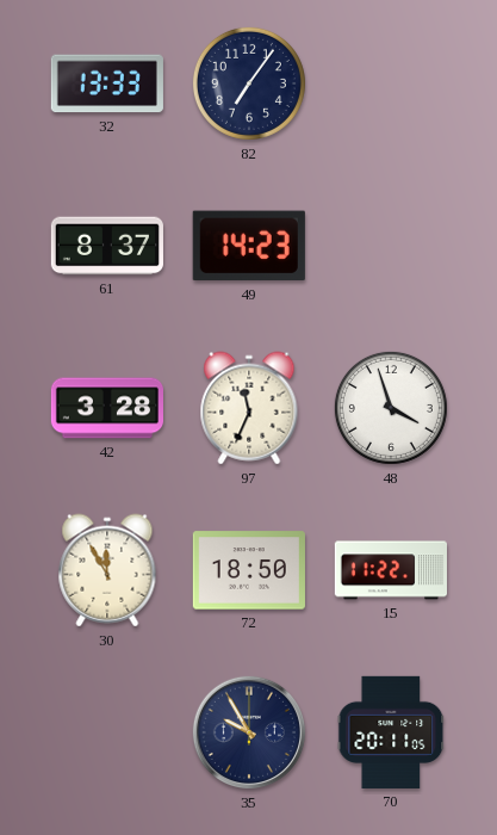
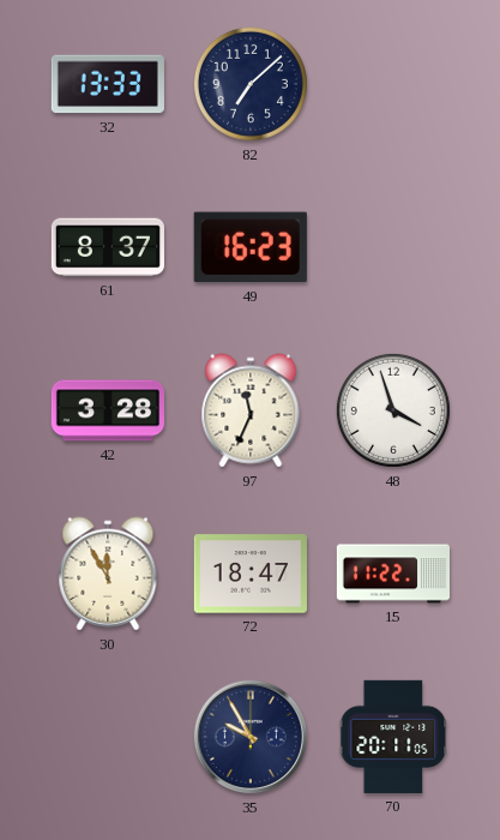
82: 7:06 -> 7:08
49: 14:23 -> 16:23
72: 18:50 -> 18:47
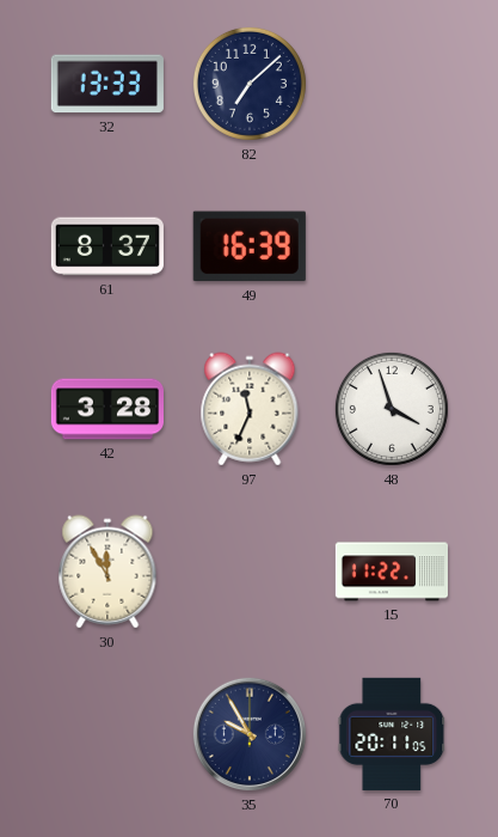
49: 16:23 -> 16:39
72: 18:47 -> none
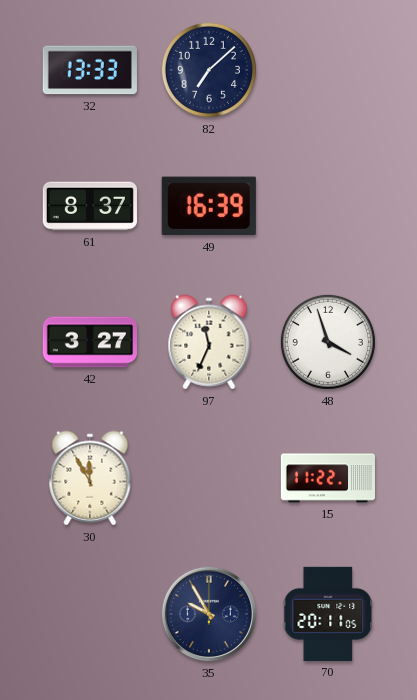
42: 3:28 -> 3:27
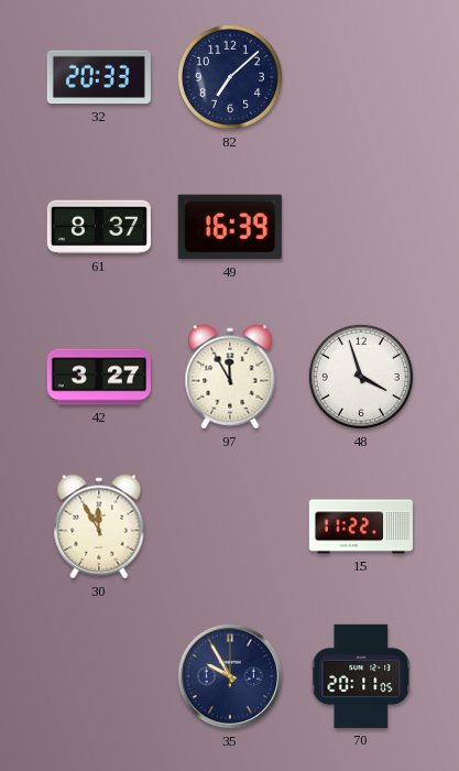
32: 13:33 -> 20:33
97: 11:34 -> 11:55
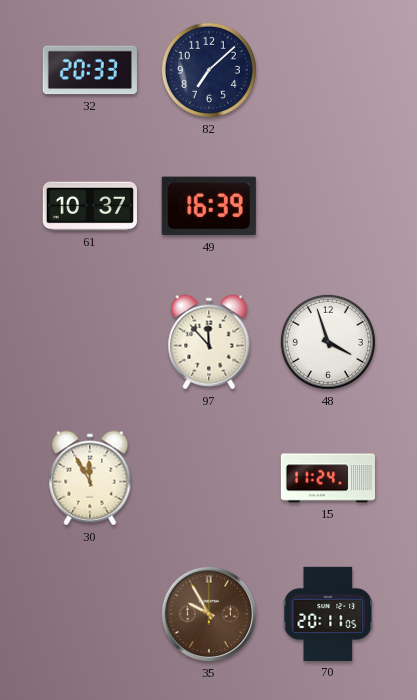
61: 8:37 -> 10:37
42: 3:27 -> none
97: 11:55 -> 11:53
15: 11:22 -> 11:24
35 dial: navy -> brown
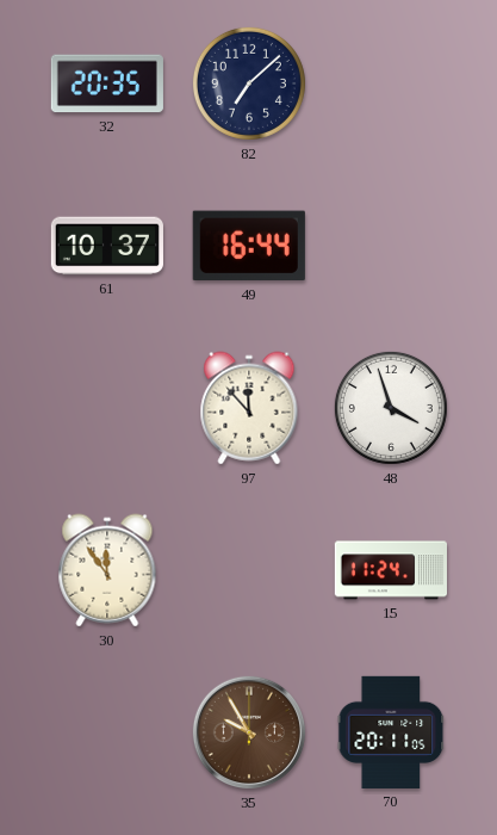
32: 20:33 -> 20:35
49: 16:39 -> 16:44
30: 11:55 -> 11:54
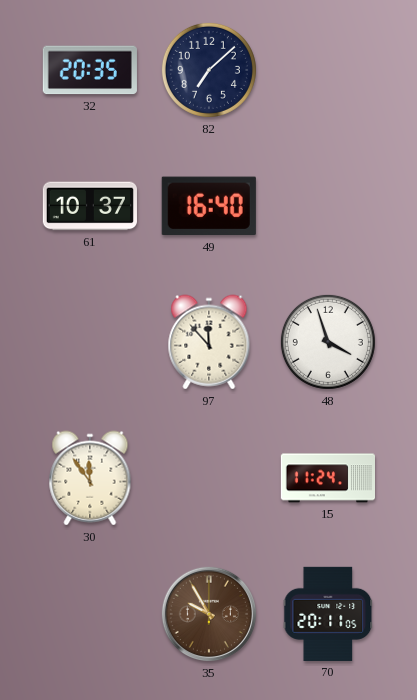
49: 16:44 -> 16:40
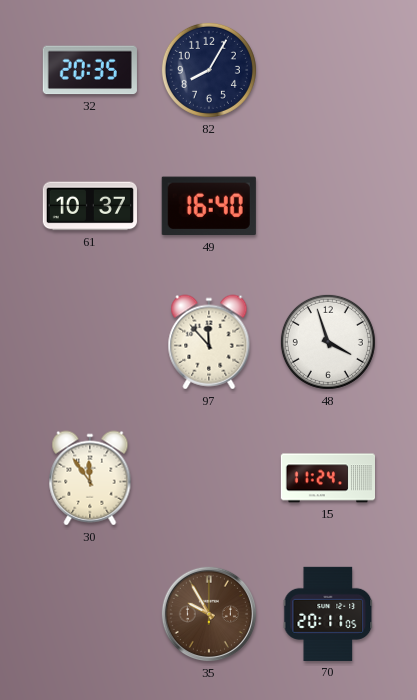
82: 7:08 -> 8:05
